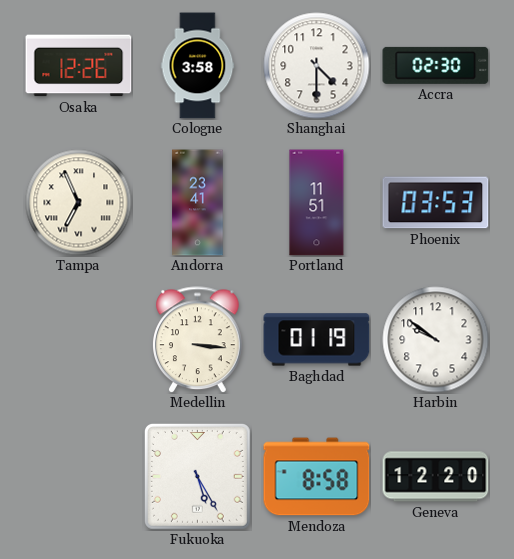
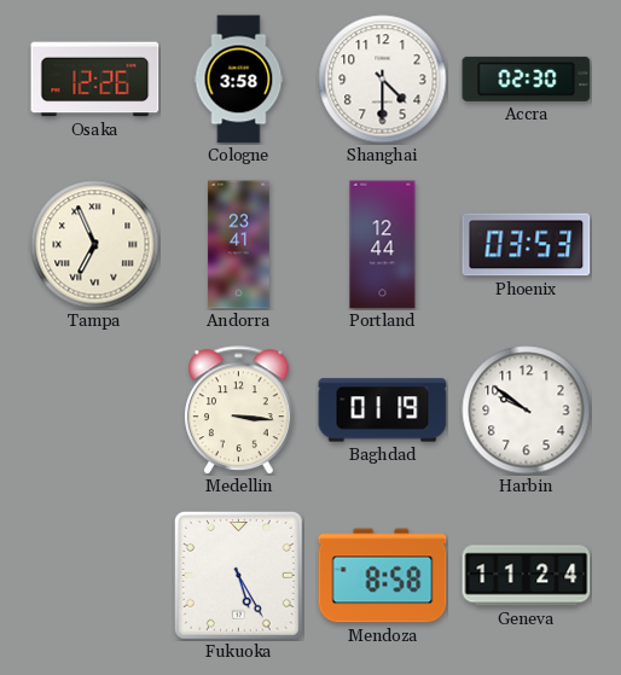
Portland: 11:51 -> 12:44
Geneva: 12:20 -> 11:24
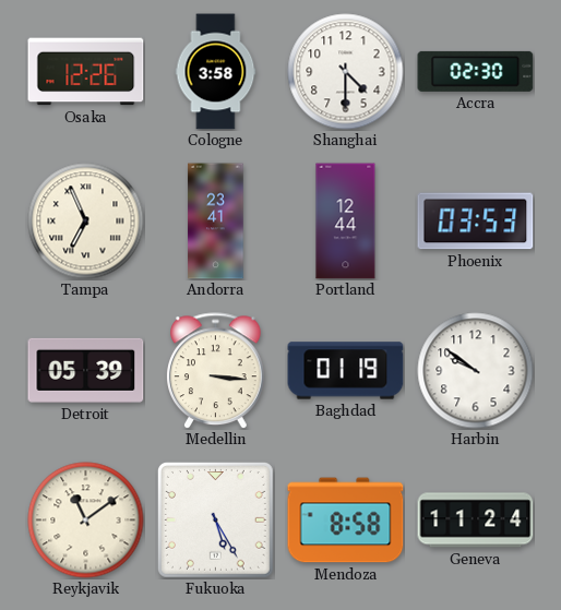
Detroit: none -> 05:39
Reykjavik: none -> 11:09
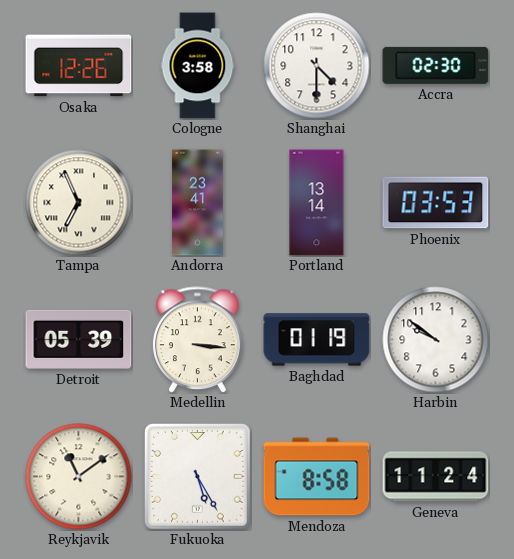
Portland: 12:44 -> 13:14
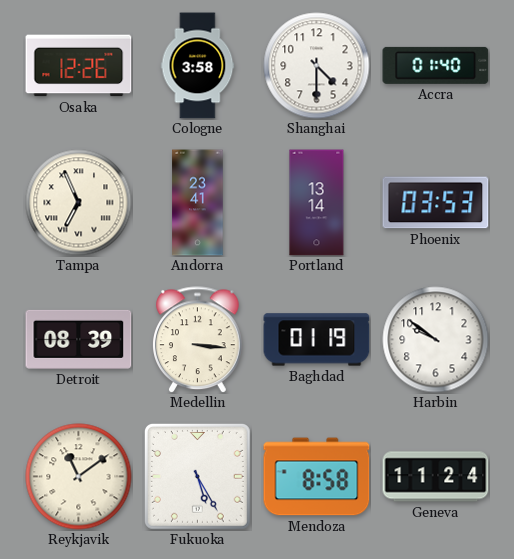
Accra: 02:30 -> 01:40
Detroit: 05:39 -> 08:39
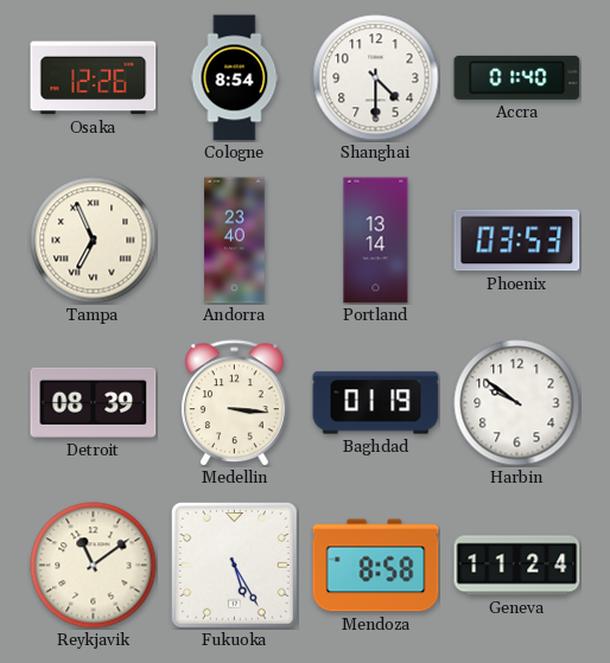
Cologne: 3:58 -> 8:54
Andorra: 23:41 -> 23:40
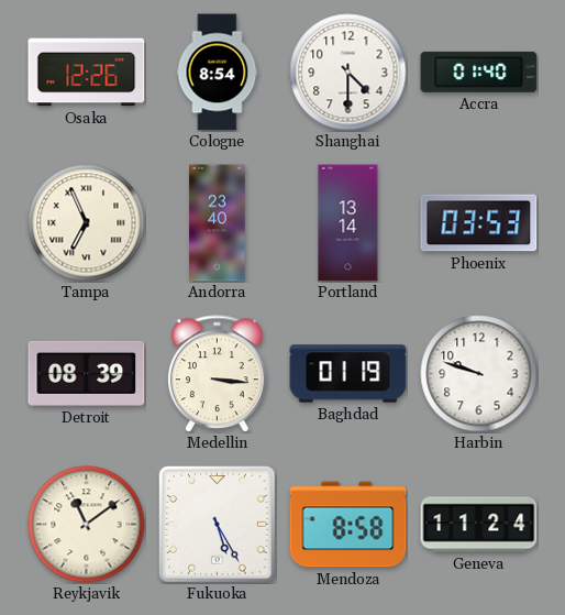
Harbin: 9:51 -> 9:48
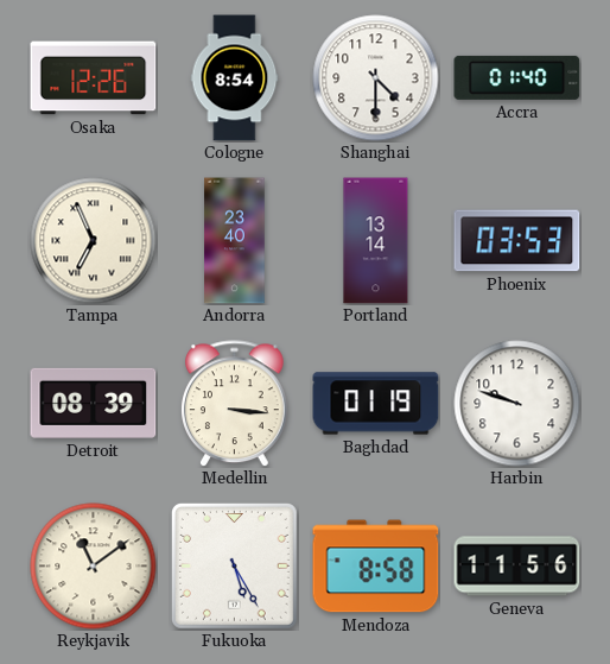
Geneva: 11:24 -> 11:56
